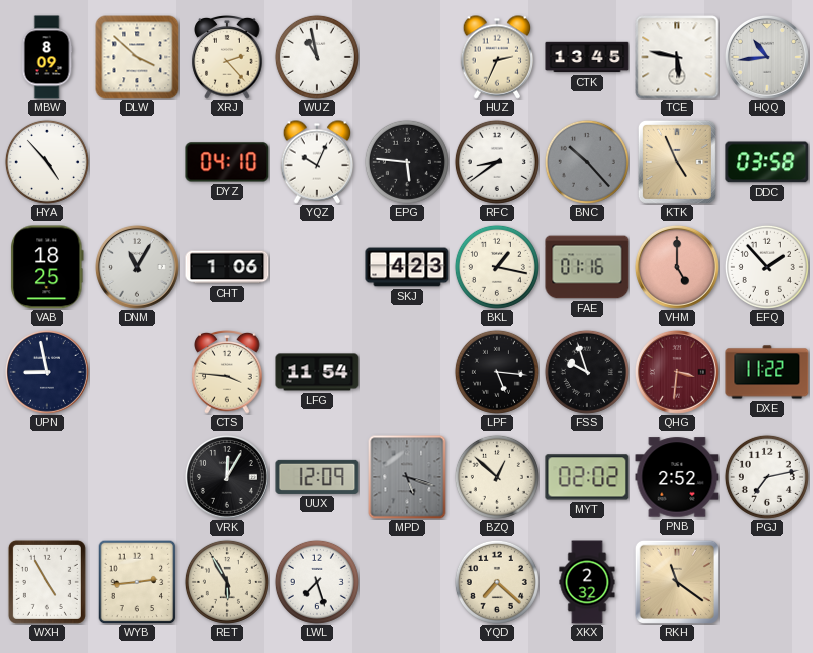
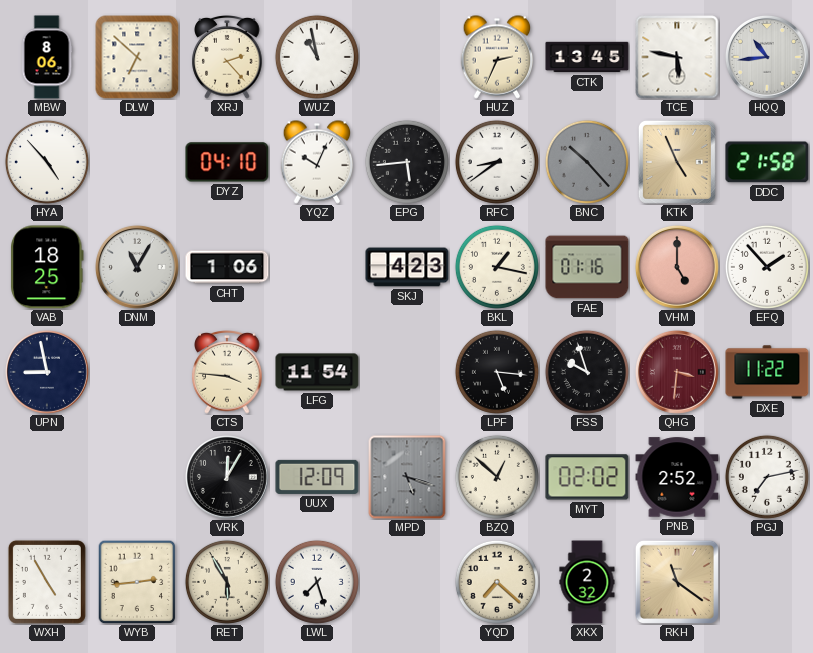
MBW: 8:09 -> 8:06
DLW: 3:52 -> 6:52
EPG: 5:46 -> 5:44
DDC: 03:58 -> 21:58
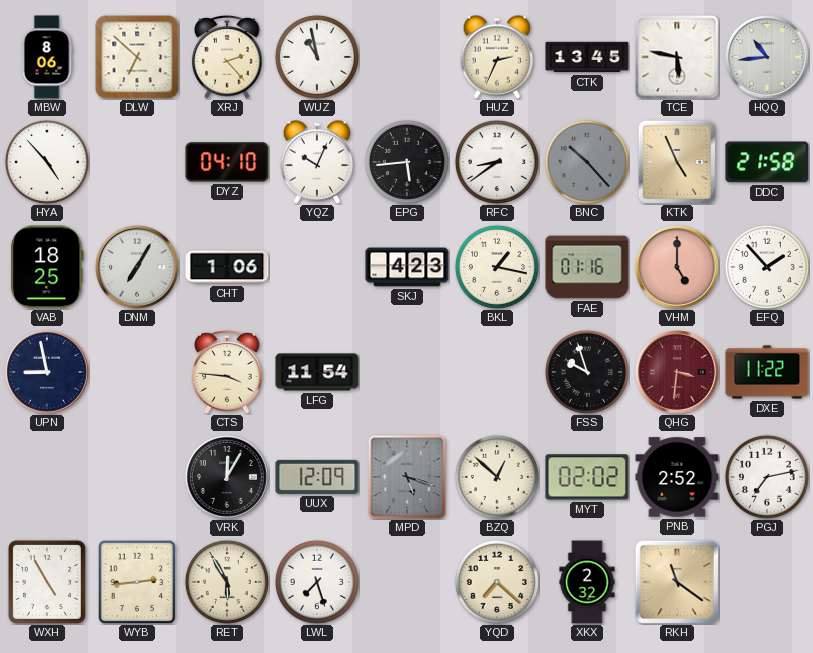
DNM: 11:05 -> 7:05
LPF: 5:16 -> none
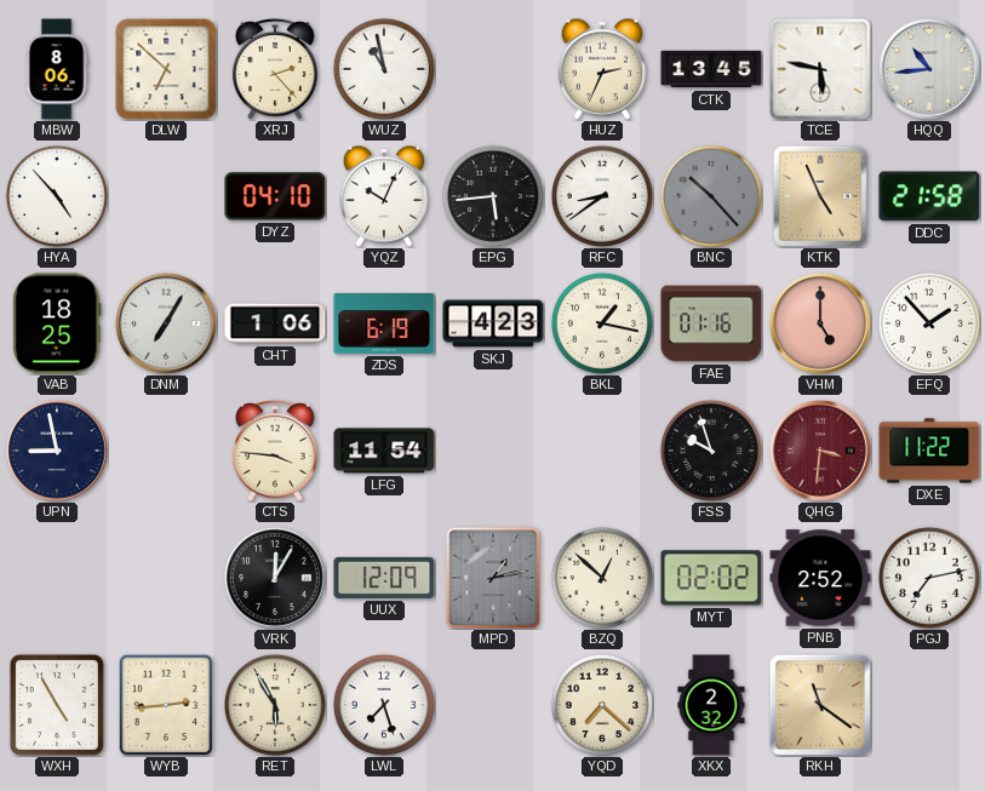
ZDS: none -> 6:19
MPD: 5:18 -> 1:13
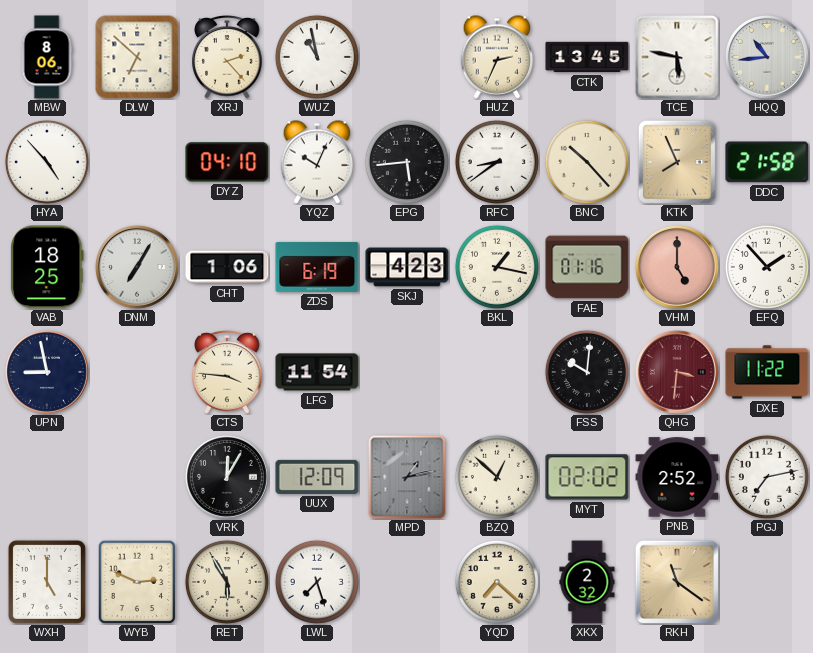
BNC dial: grey -> cream
KTK: 4:56 -> 7:56
FSS: 9:57 -> 10:01
WXH: 4:55 -> 5:00
WYB: 2:44 -> 2:49
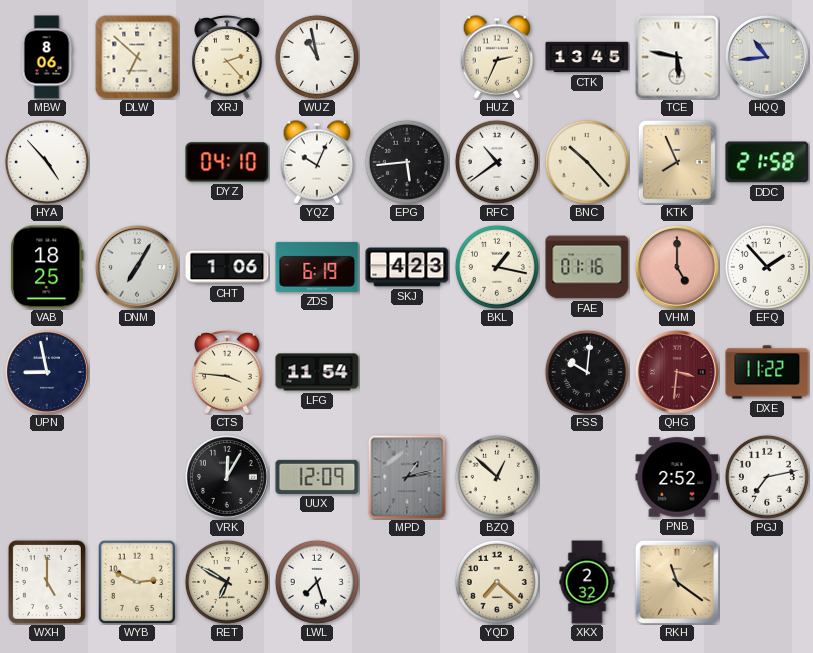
RFC: 8:39 -> 10:39
MYT: 02:02 -> none
RET: 5:55 -> 6:50
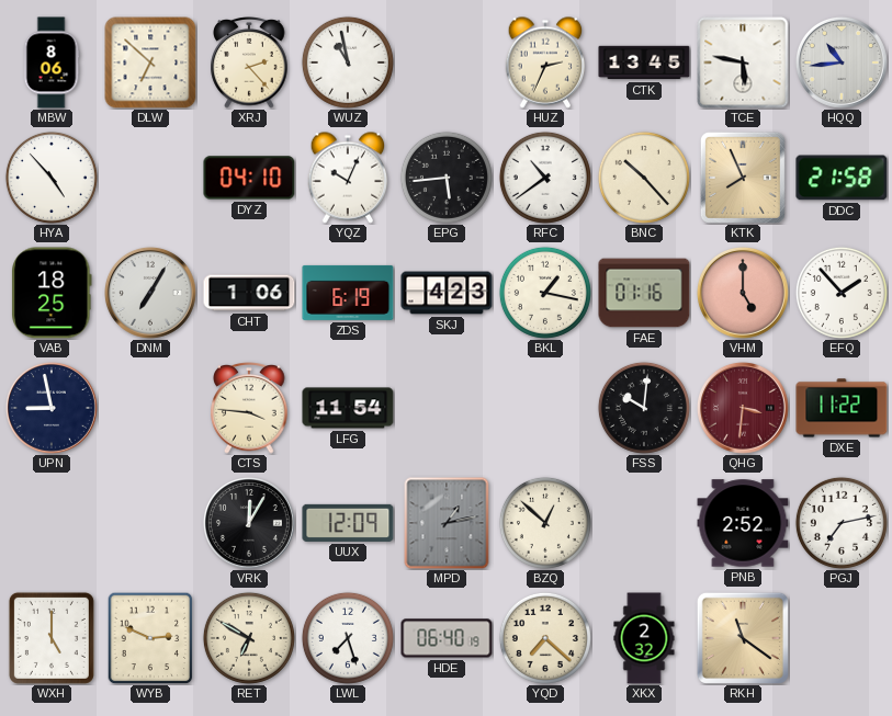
HDE: none -> 06:40
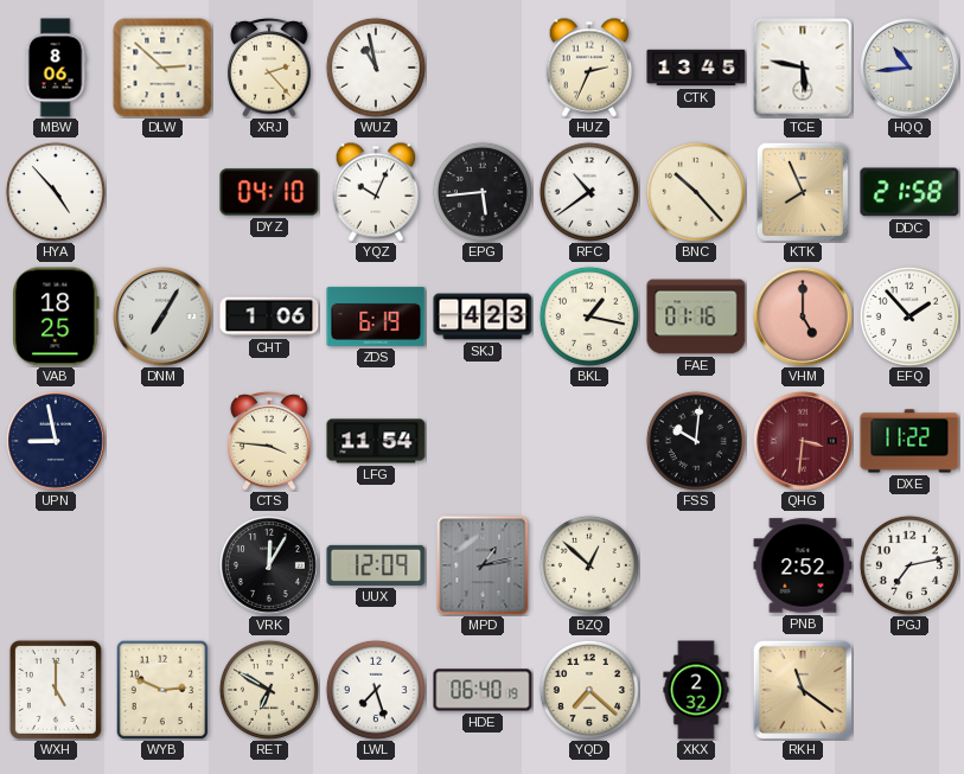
DLW: 6:52 -> 2:52
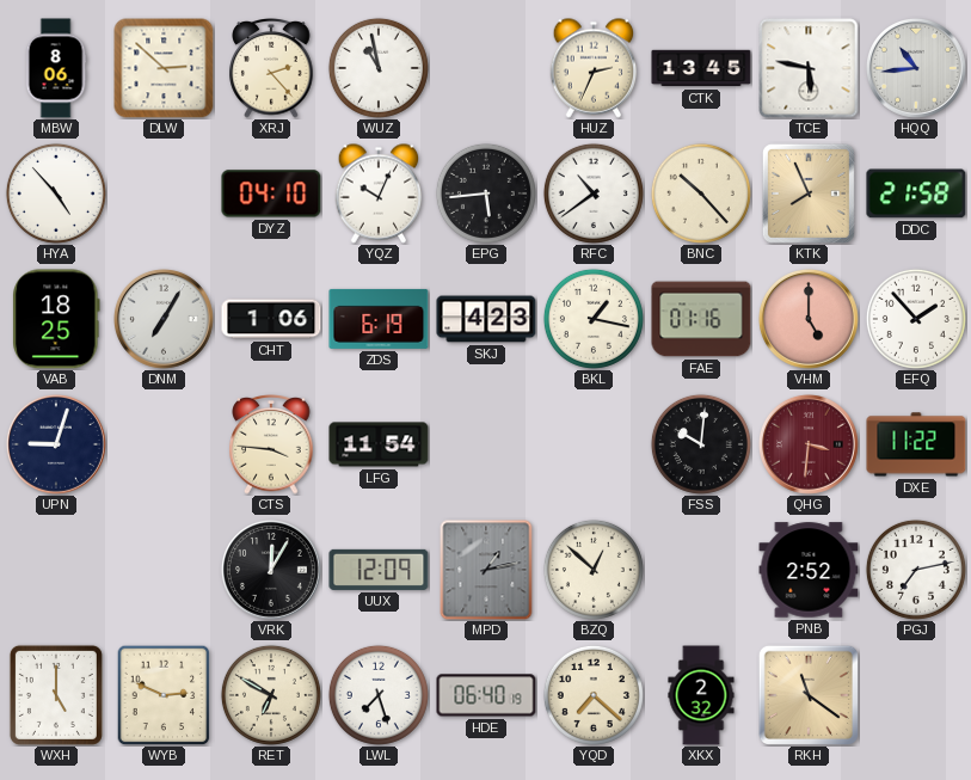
UPN: 8:58 -> 9:03
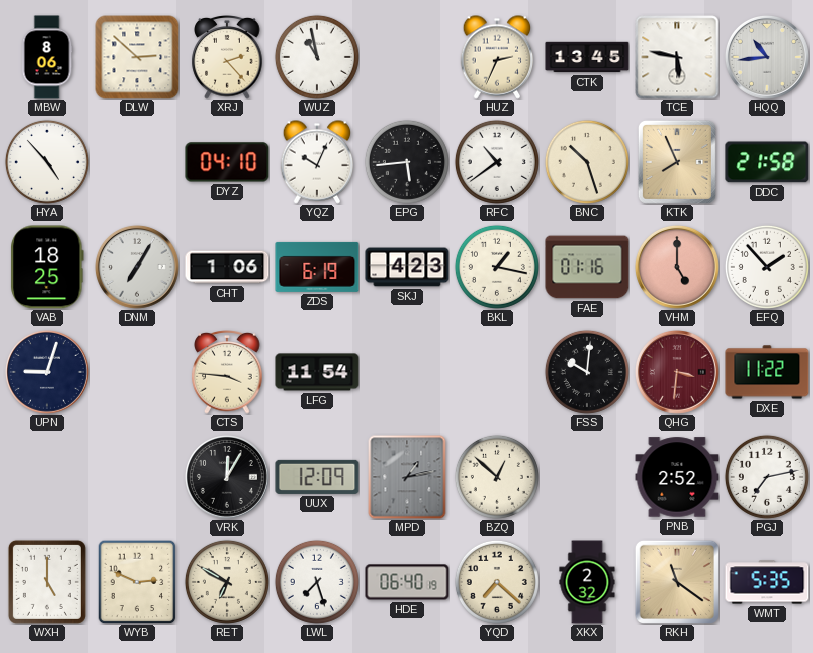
BNC: 10:23 -> 10:27
WMT: none -> 5:35
